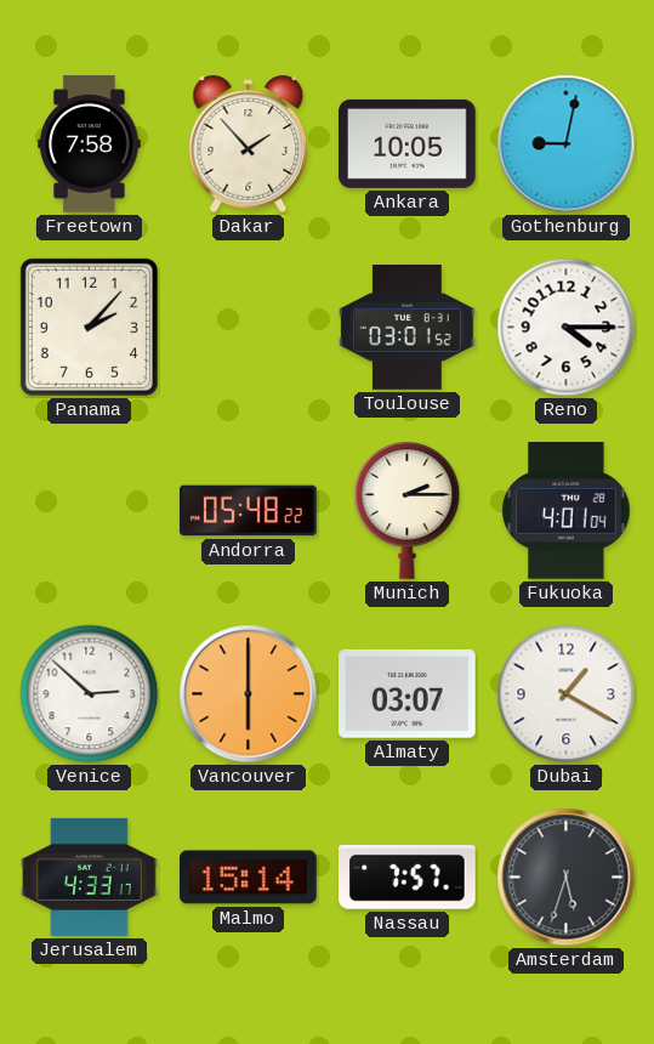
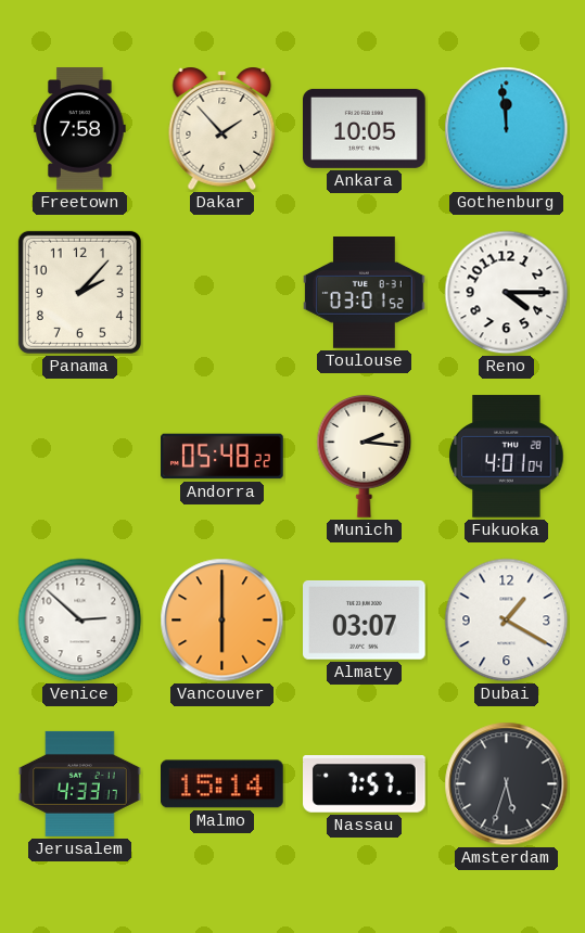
Gothenburg: 9:02 -> 11:59
Munich: 2:15 -> 2:16
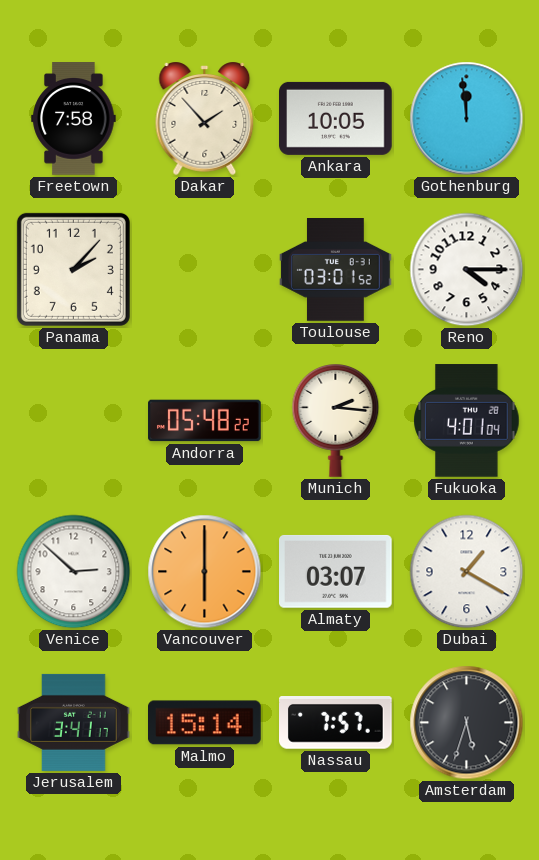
Jerusalem: 4:33 -> 3:41
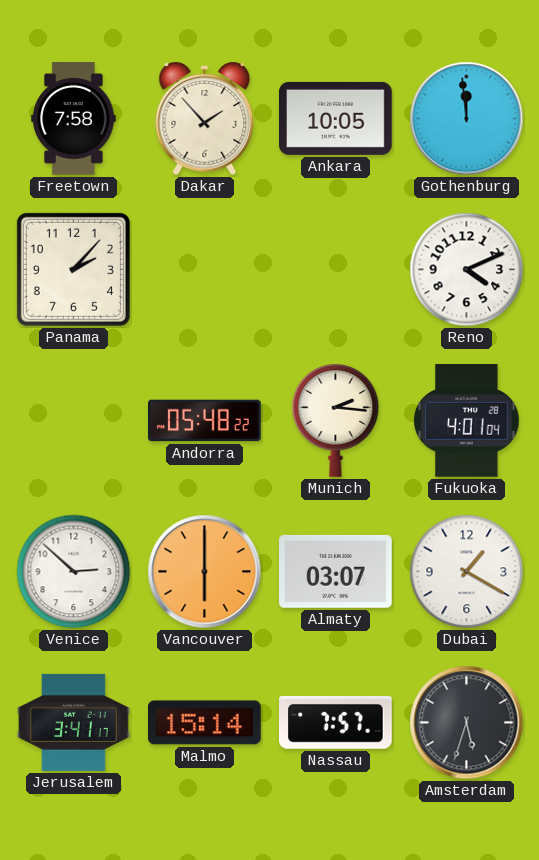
Toulouse: 03:01 -> none
Reno: 4:15 -> 4:11
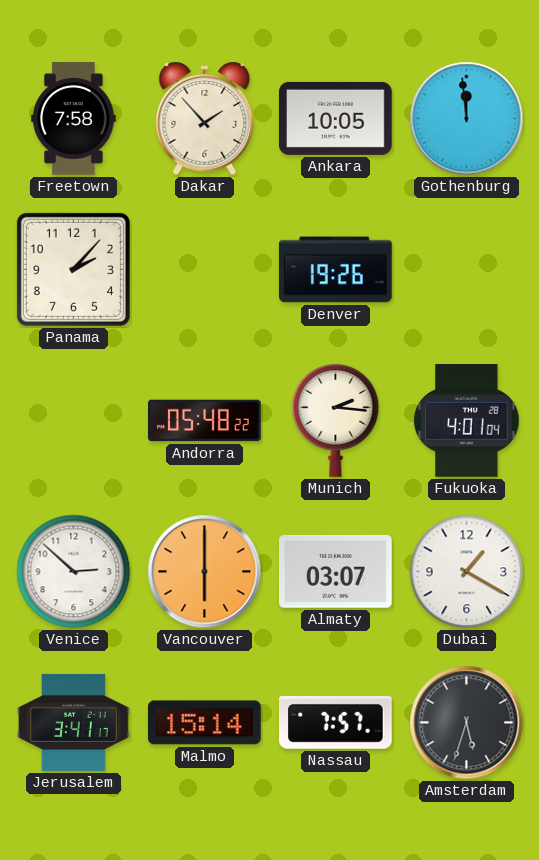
Denver: none -> 19:26
Reno: 4:11 -> none
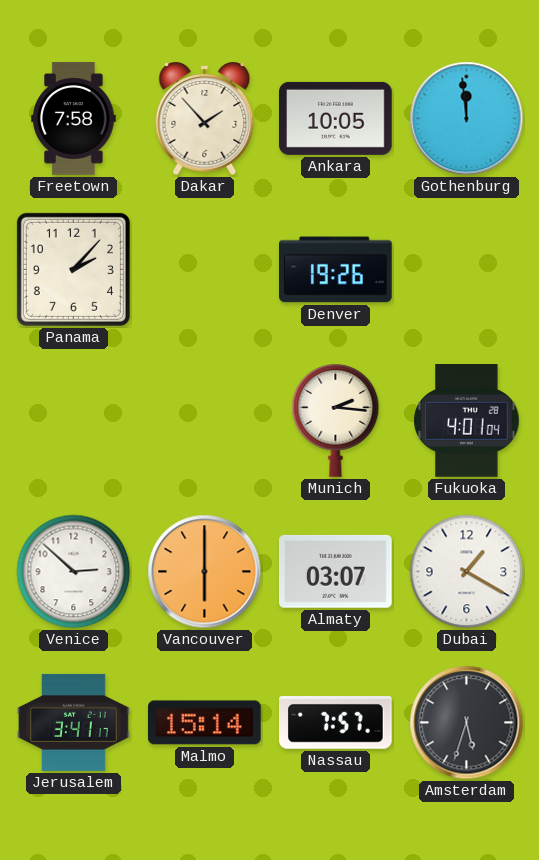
Andorra: 05:48 -> none
